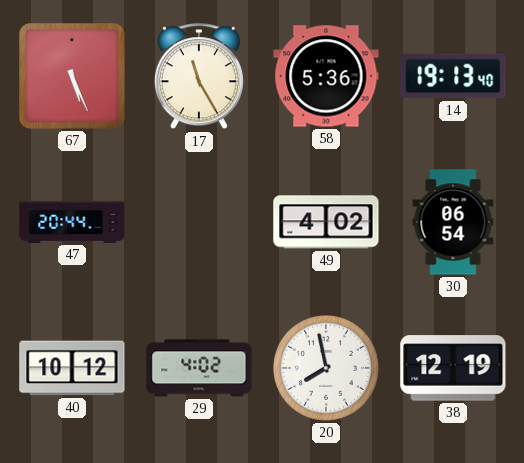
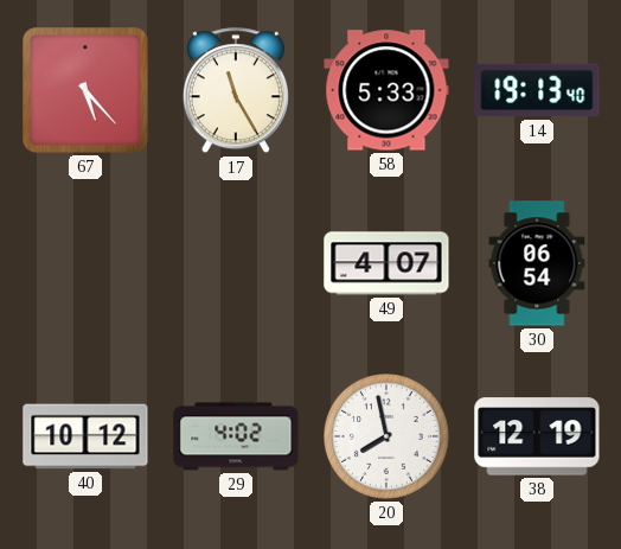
67: 5:26 -> 5:23
58: 5:36 -> 5:33
47: 20:44 -> none
49: 4:02 -> 4:07
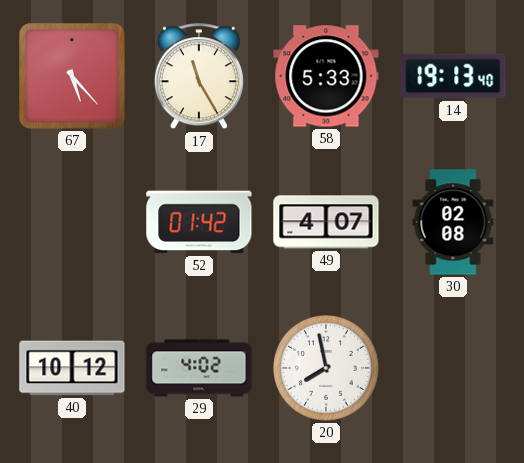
52: none -> 01:42
30: 06:54 -> 02:08
38: 12:19 -> none
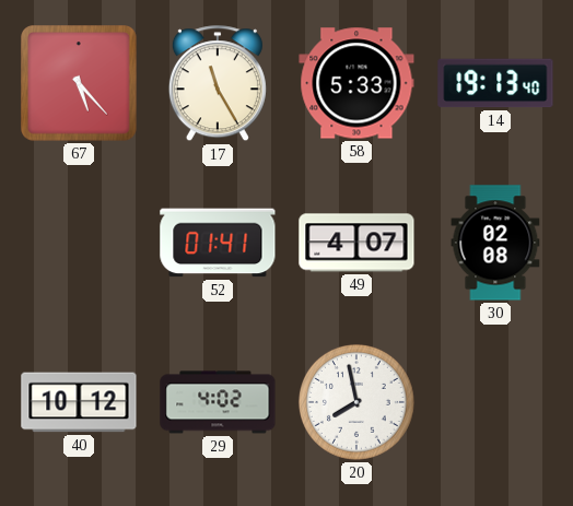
52: 01:42 -> 01:41
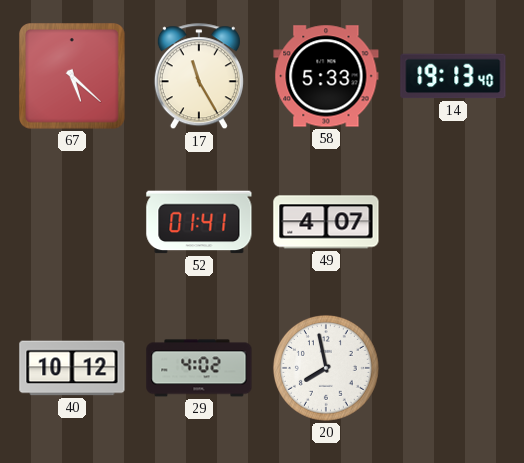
67: 5:23 -> 5:22
30: 02:08 -> none
